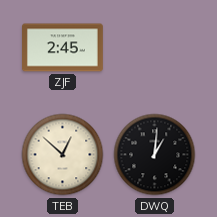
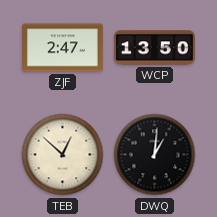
ZJF: 2:45 -> 2:47
WCP: none -> 13:50
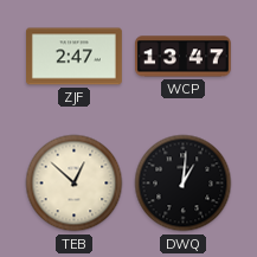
WCP: 13:50 -> 13:47
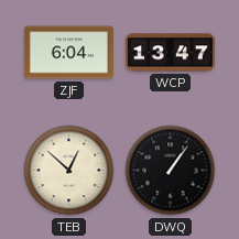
ZJF: 2:47 -> 6:04
DWQ: 1:01 -> 1:06
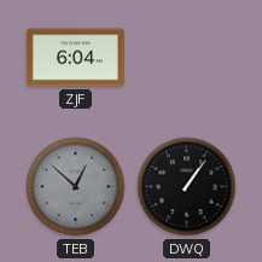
WCP: 13:47 -> none
TEB dial: cream -> grey
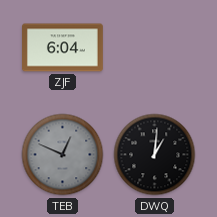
TEB: 12:52 -> 12:49
DWQ: 1:06 -> 1:01
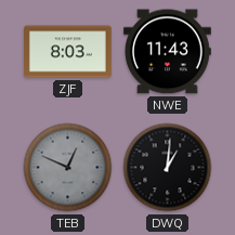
ZJF: 6:04 -> 8:03
NWE: none -> 11:43
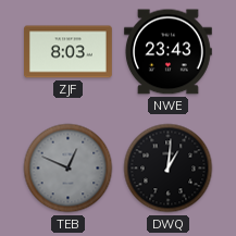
NWE: 11:43 -> 23:43
